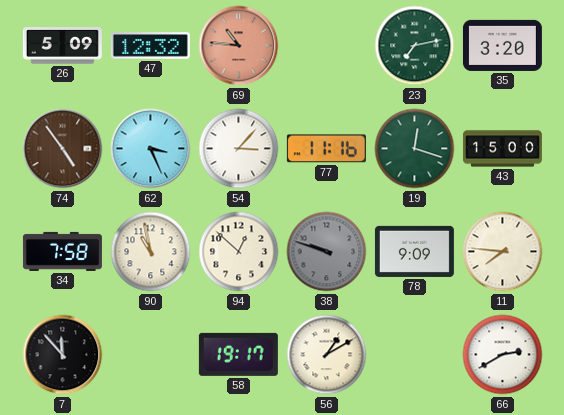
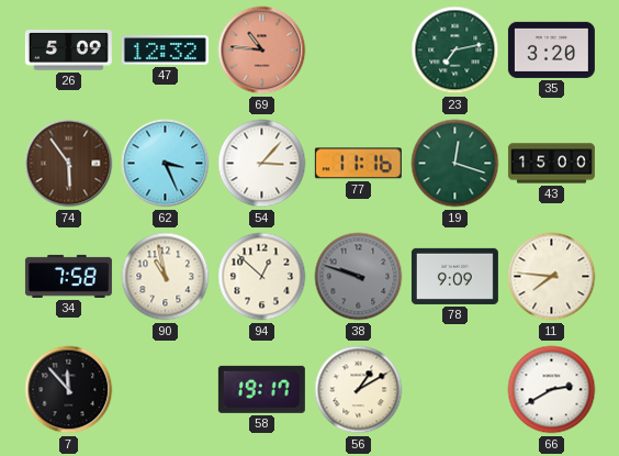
74: 4:54 -> 5:54
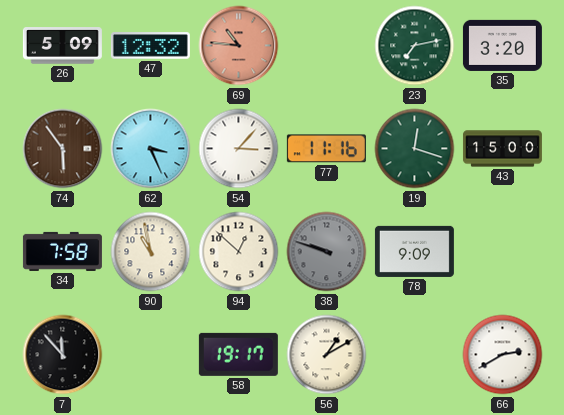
11: 7:46 -> none
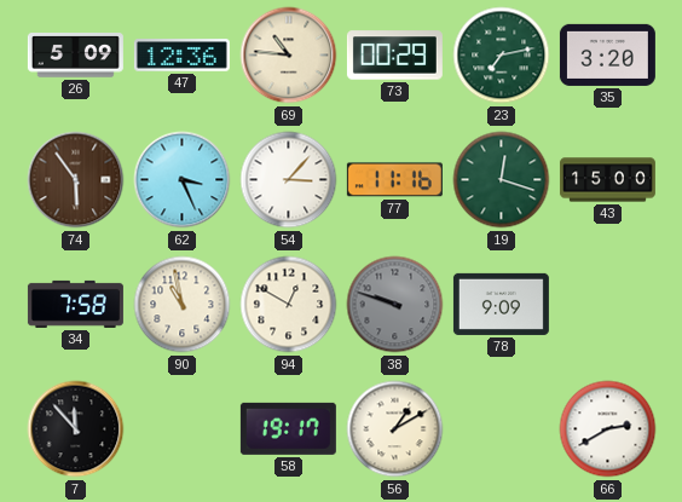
47: 12:32 -> 12:36
69 dial: salmon -> cream
73: none -> 00:29
94: 12:52 -> 12:50
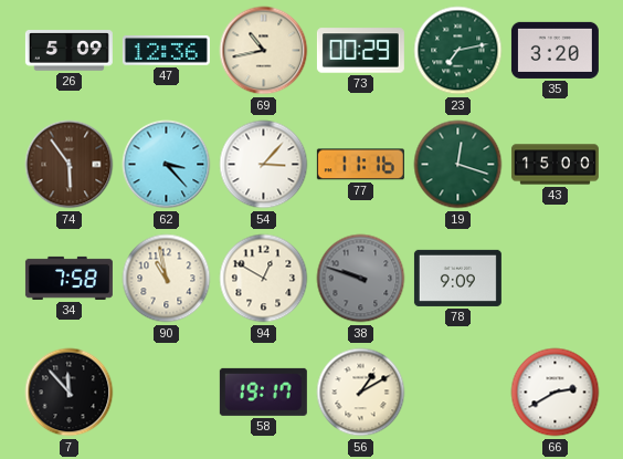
69: 10:46 -> 10:43
62: 3:26 -> 3:23
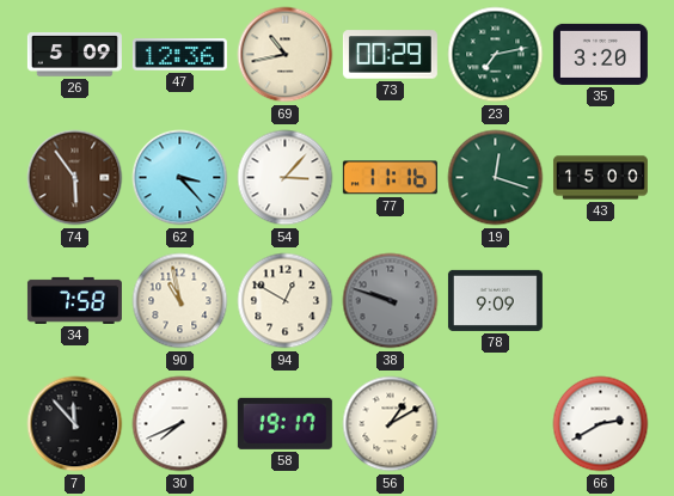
30: none -> 7:41
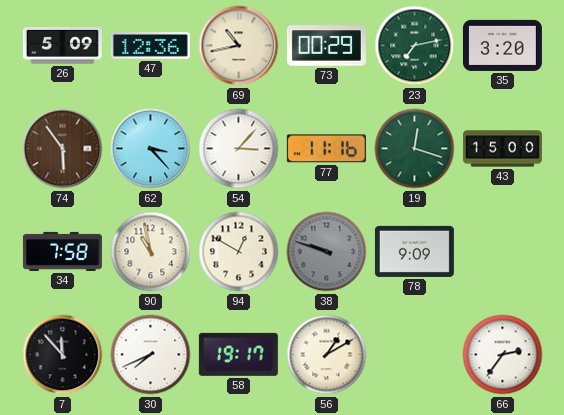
66: 2:40 -> 2:36
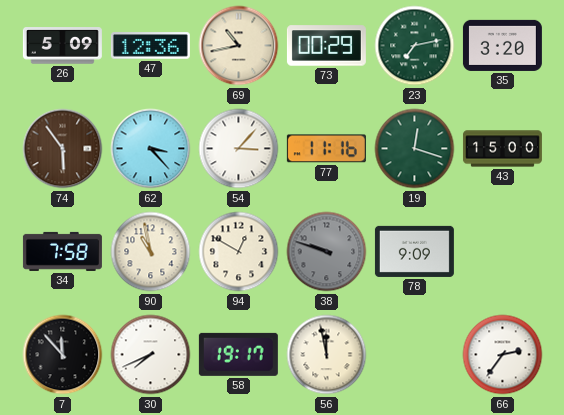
56: 1:10 -> 11:58
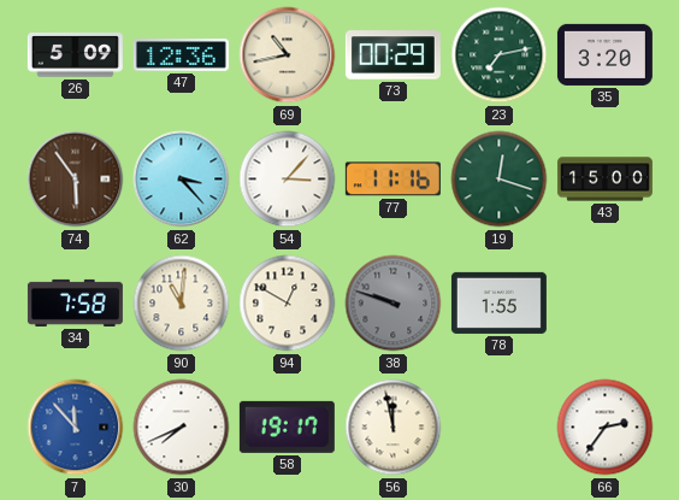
90: 10:58 -> 11:01
78: 9:09 -> 1:55
7 dial: black -> blue
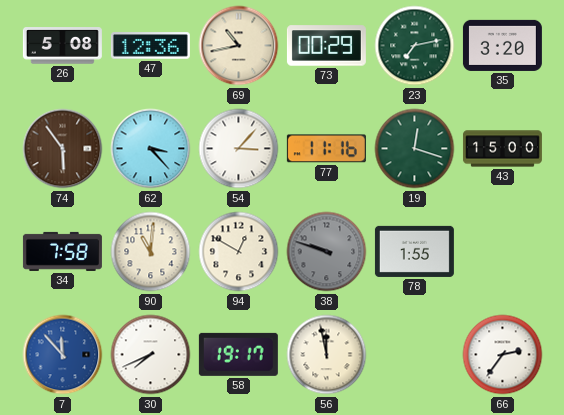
26: 5:09 -> 5:08
